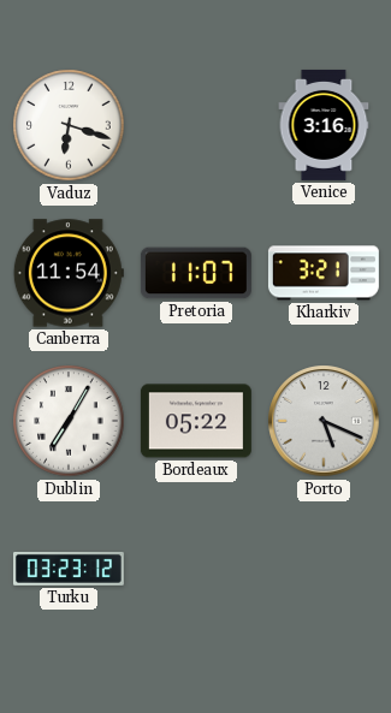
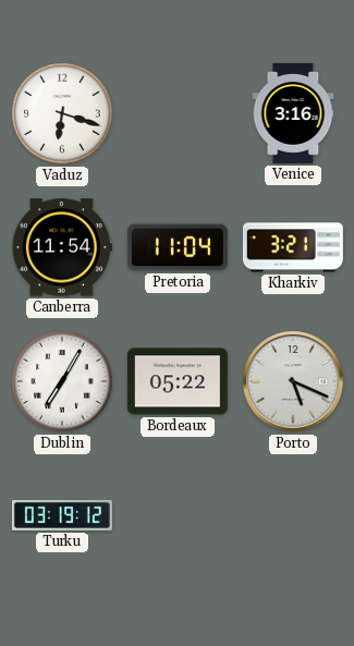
Pretoria: 11:07 -> 11:04
Turku: 03:23 -> 03:19
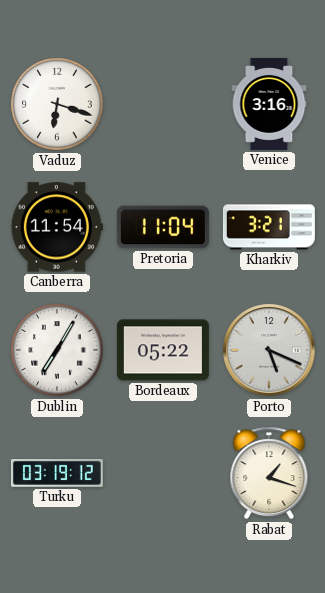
Rabat: none -> 1:18
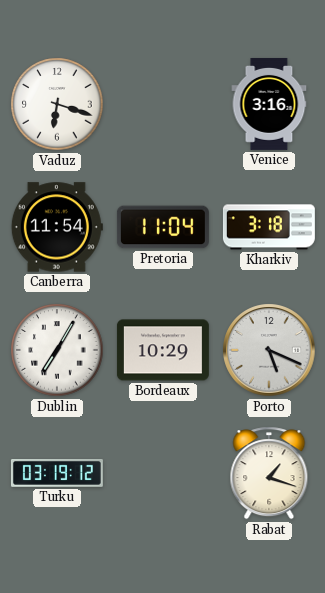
Kharkiv: 3:21 -> 3:18
Bordeaux: 05:22 -> 10:29
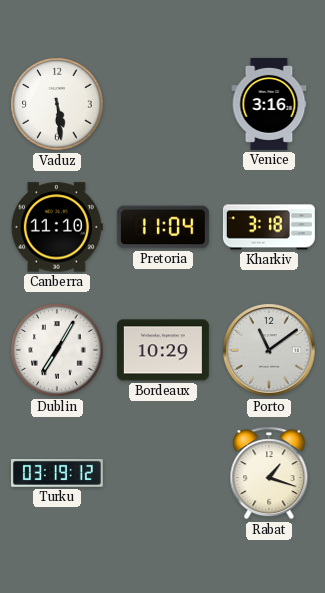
Vaduz: 6:18 -> 5:29
Canberra: 11:54 -> 11:10
Porto: 5:19 -> 11:09
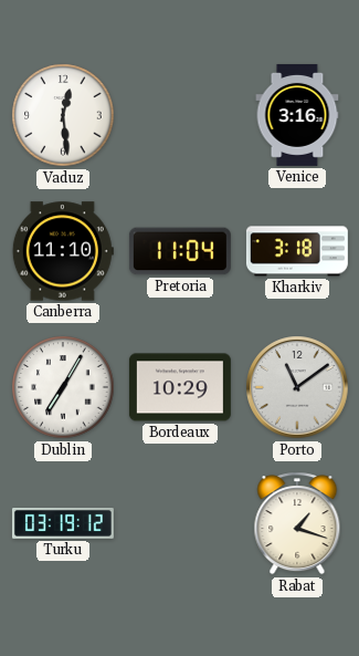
Vaduz: 5:29 -> 12:29
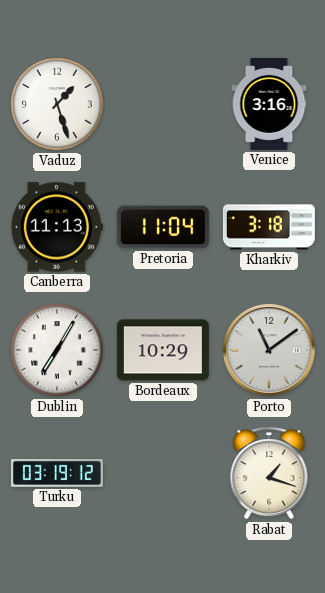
Vaduz: 12:29 -> 1:27
Canberra: 11:10 -> 11:13
